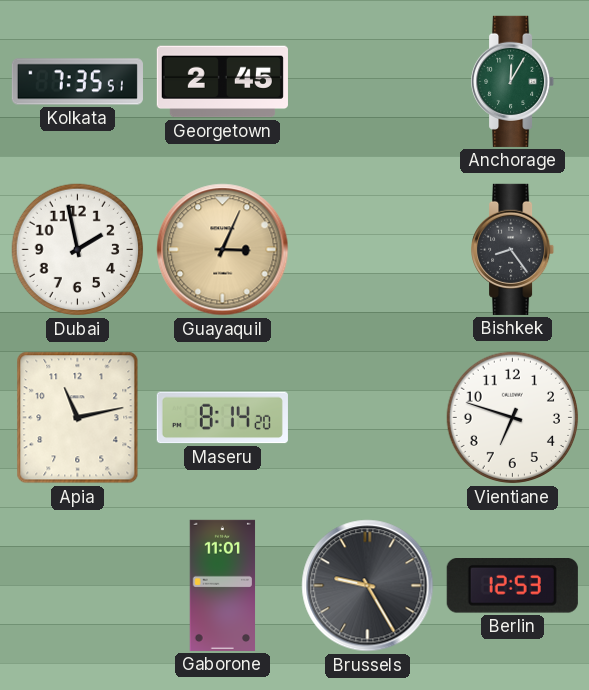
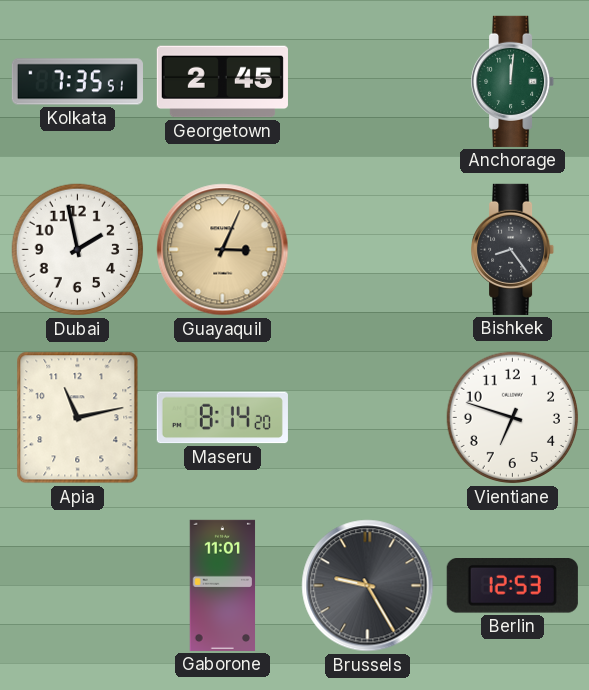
Anchorage: 12:05 -> 12:01
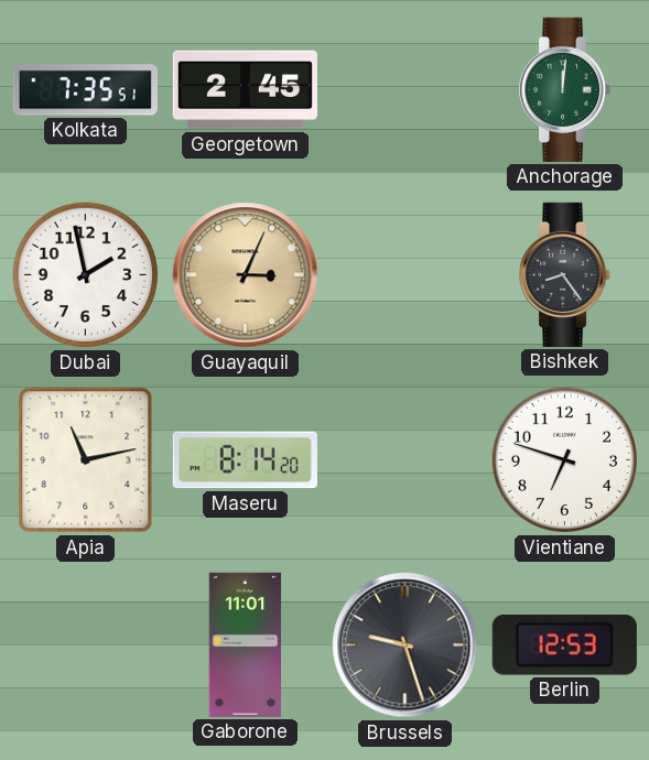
Brussels: 9:25 -> 9:27
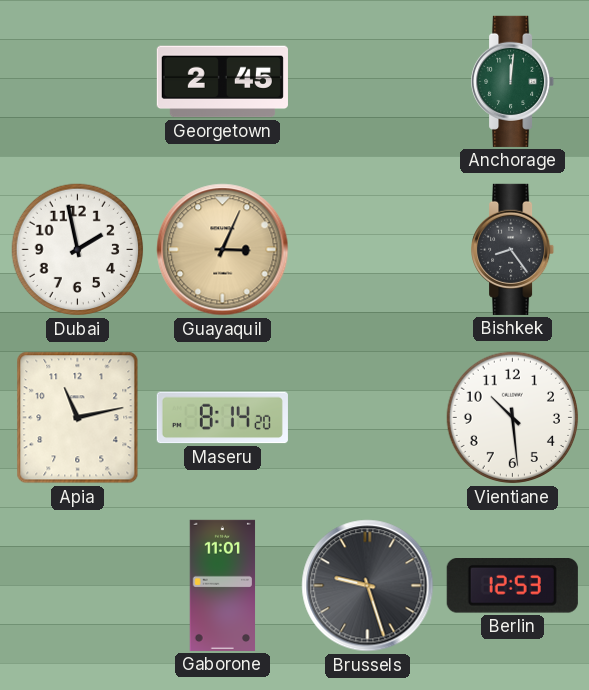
Kolkata: 7:35 -> none
Vientiane: 6:48 -> 10:29
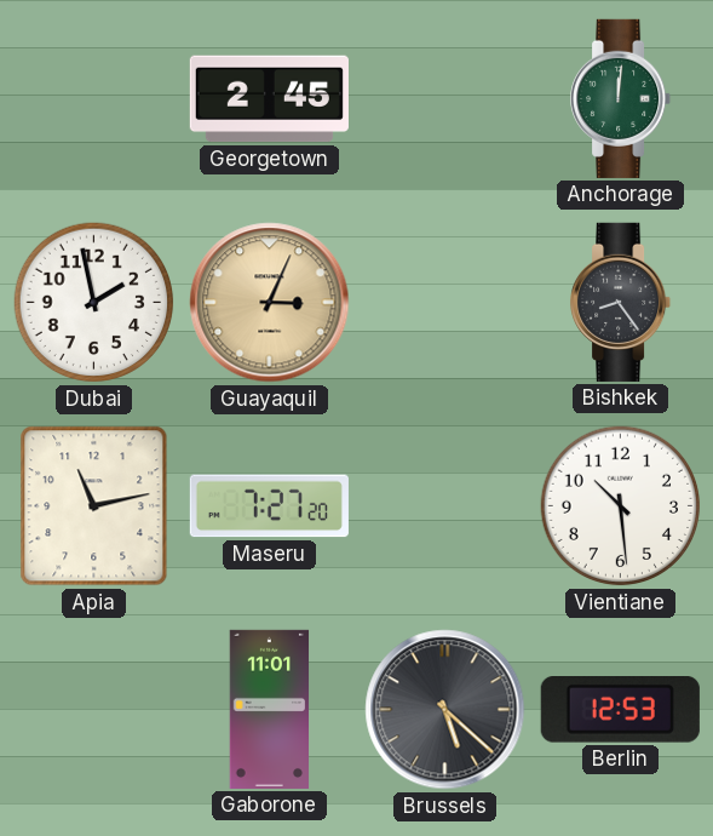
Maseru: 8:14 -> 7:27
Brussels: 9:27 -> 5:22
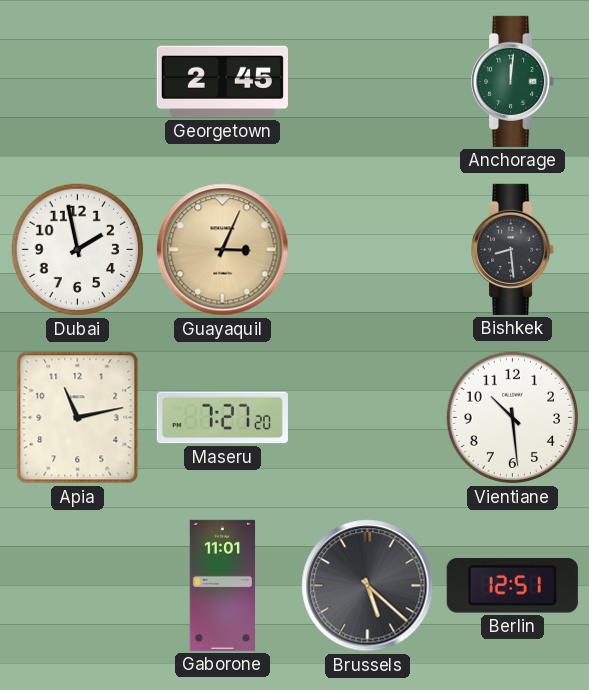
Bishkek: 8:24 -> 8:29
Berlin: 12:53 -> 12:51
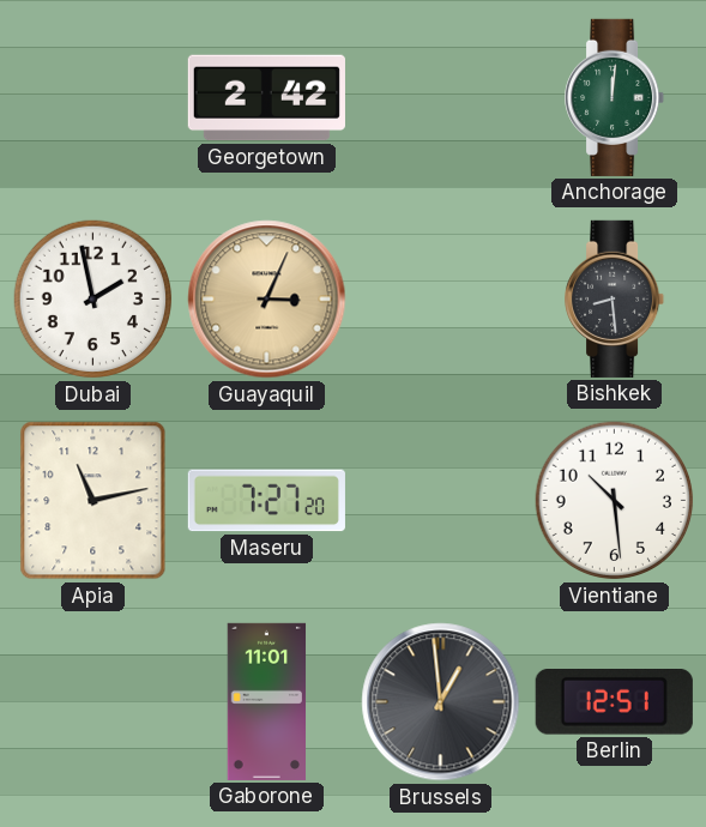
Georgetown: 2:45 -> 2:42
Brussels: 5:22 -> 12:59
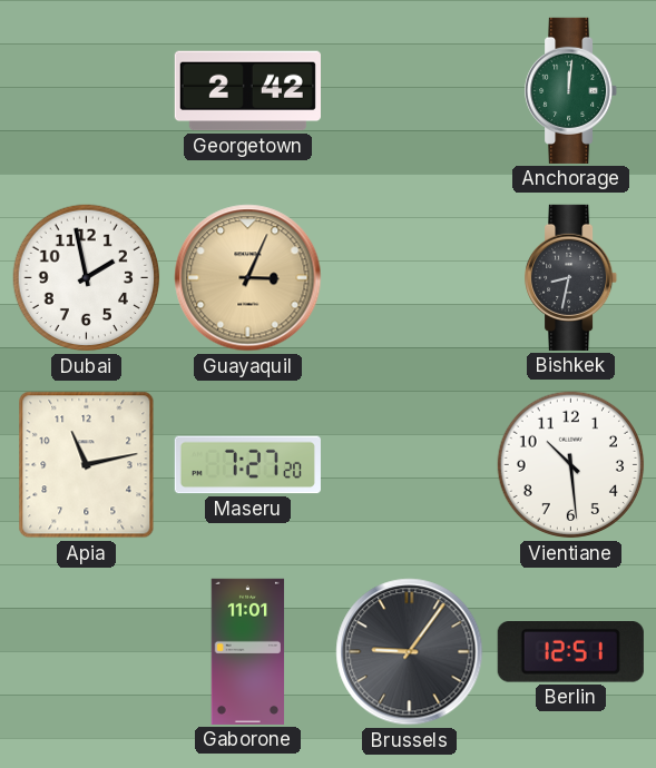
Bishkek: 8:29 -> 8:32
Brussels: 12:59 -> 9:06
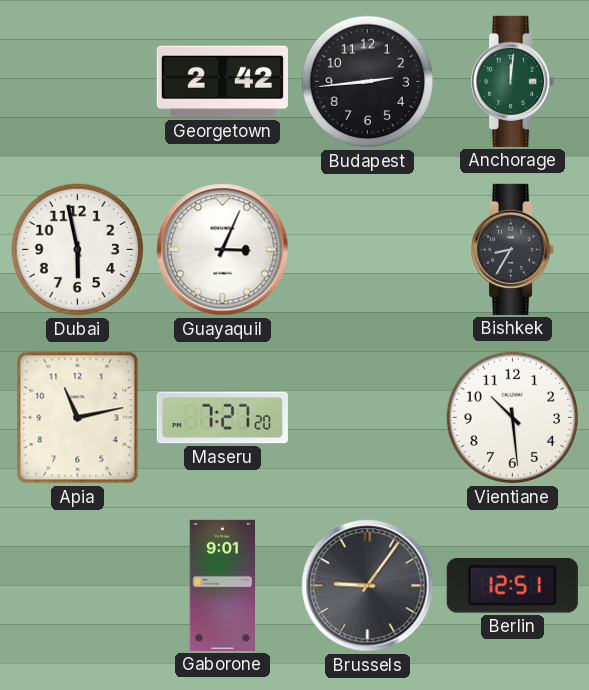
Budapest: none -> 2:44
Dubai: 1:58 -> 5:58
Guayaquil dial: champagne -> white
Bishkek: 8:32 -> 8:35
Gaborone: 11:01 -> 9:01
